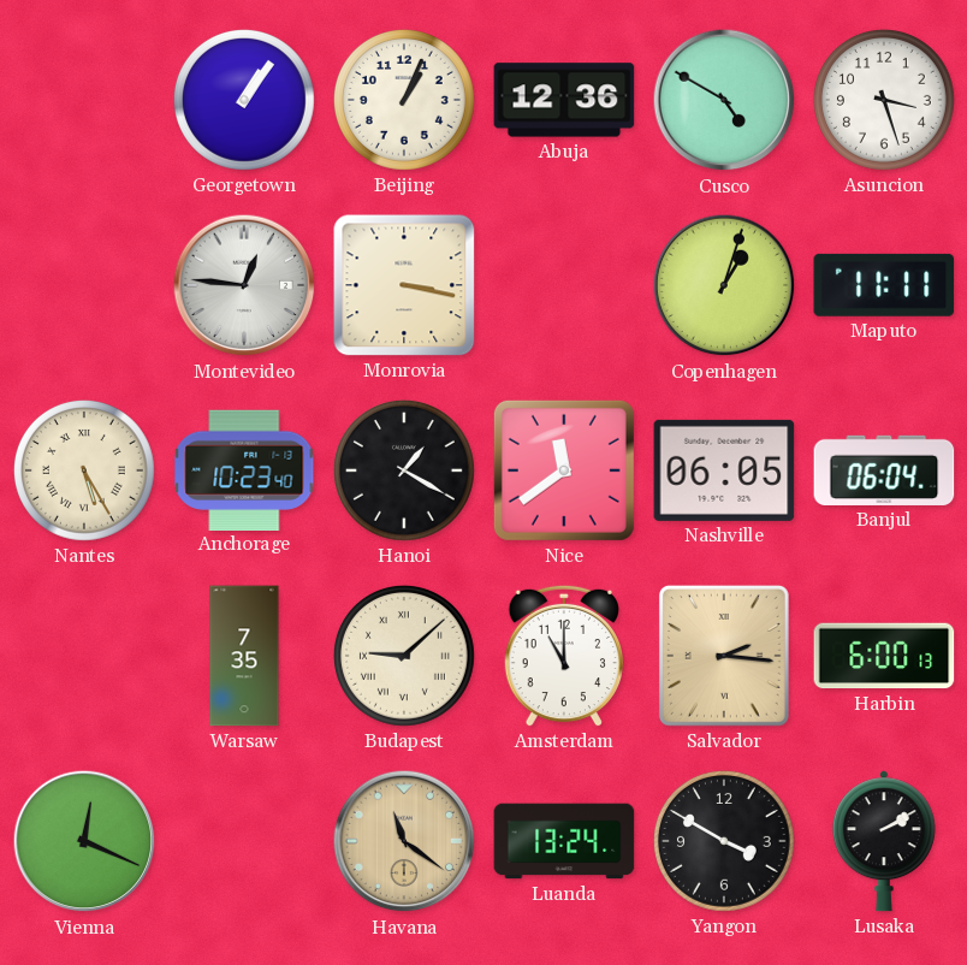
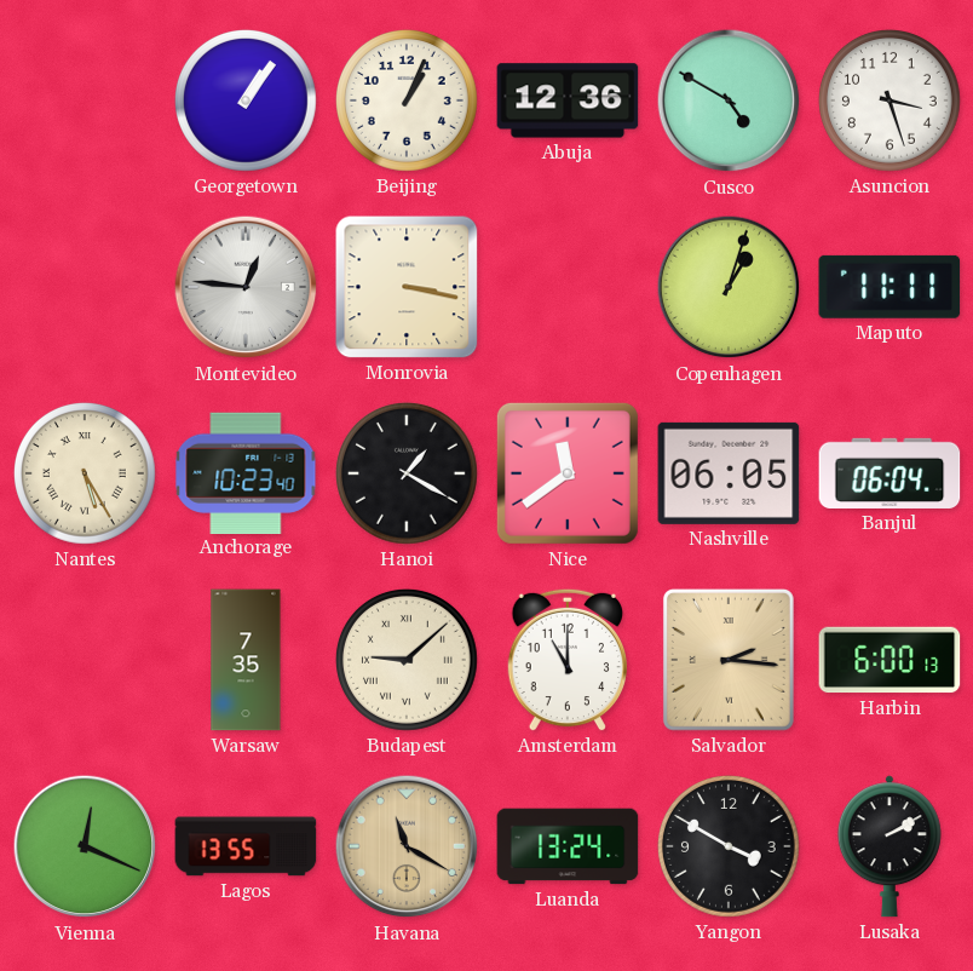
Lagos: none -> 13:55
Havana: 11:21 -> 11:20
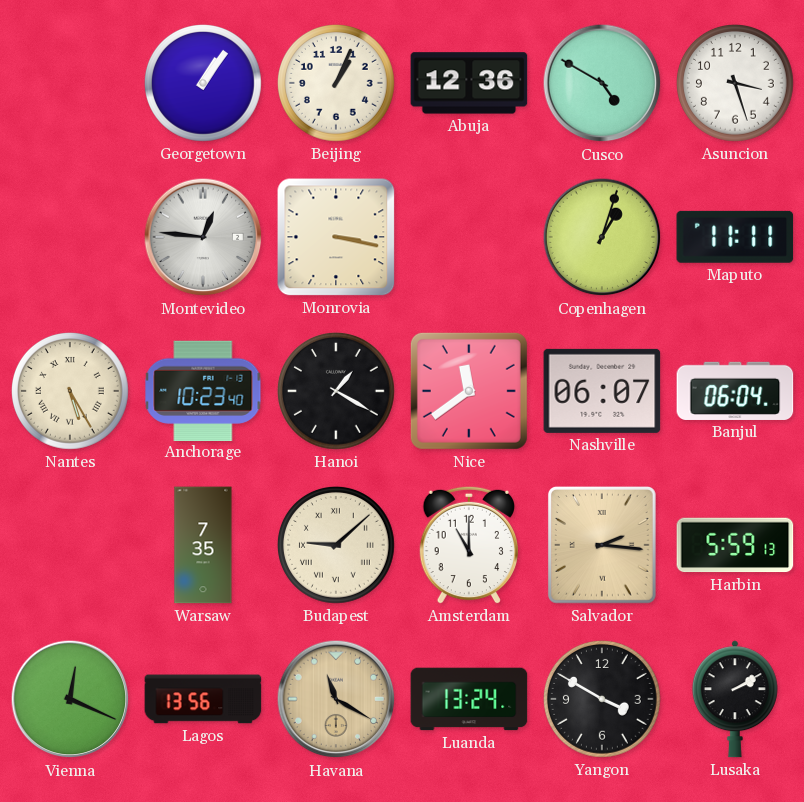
Nashville: 06:05 -> 06:07
Harbin: 6:00 -> 5:59
Lagos: 13:55 -> 13:56
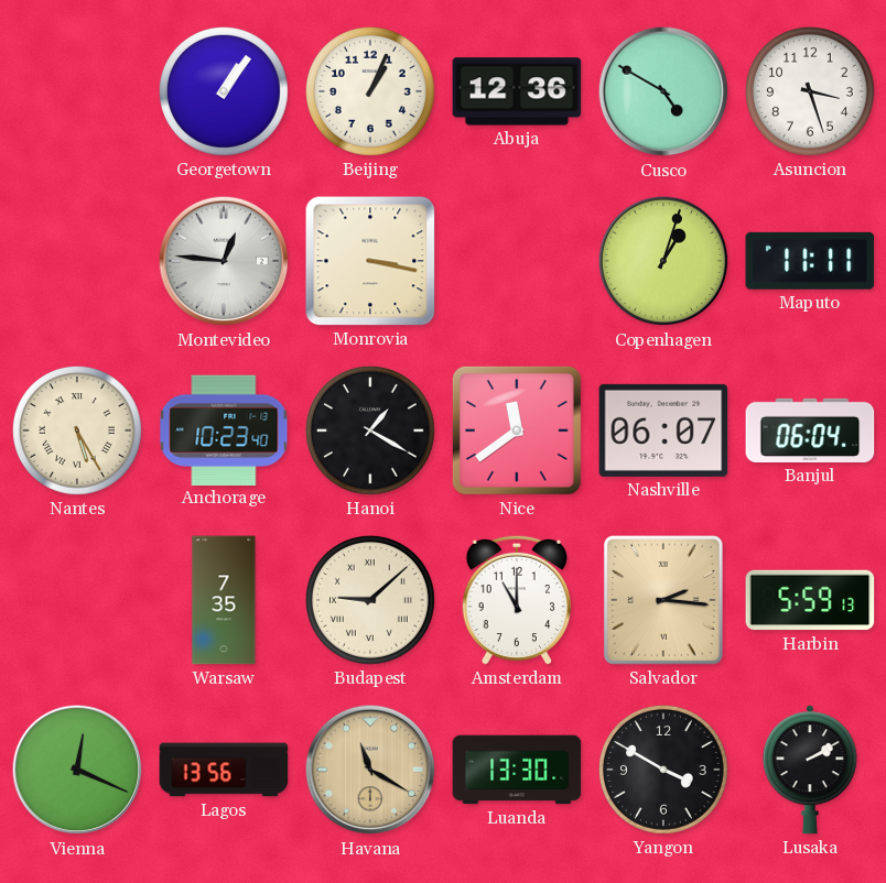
Luanda: 13:24 -> 13:30
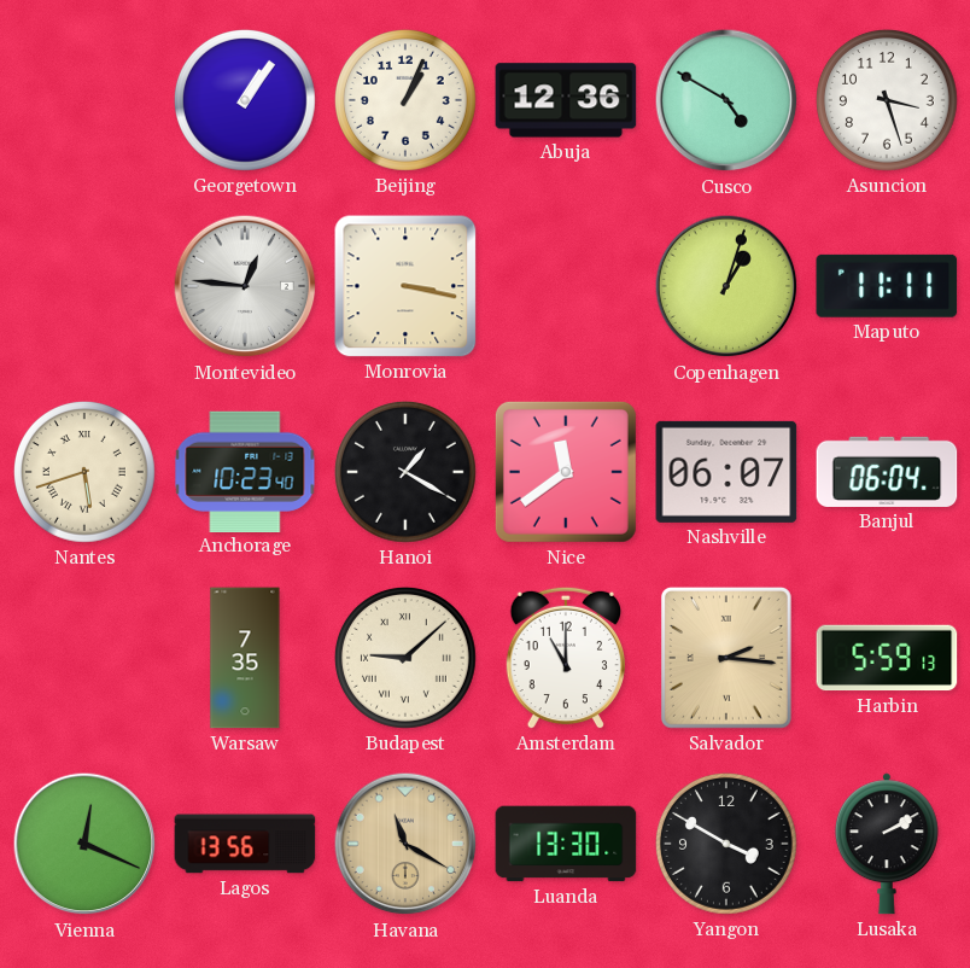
Nantes: 5:25 -> 5:42
